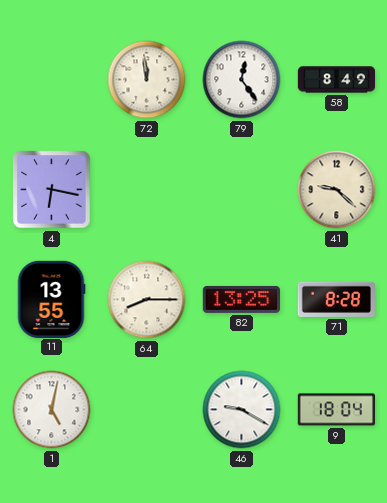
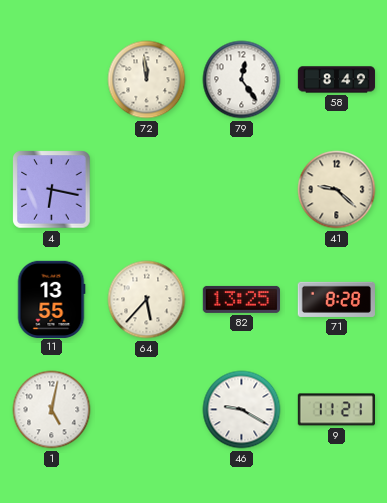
64: 8:15 -> 5:37
9: 18:04 -> 11:21
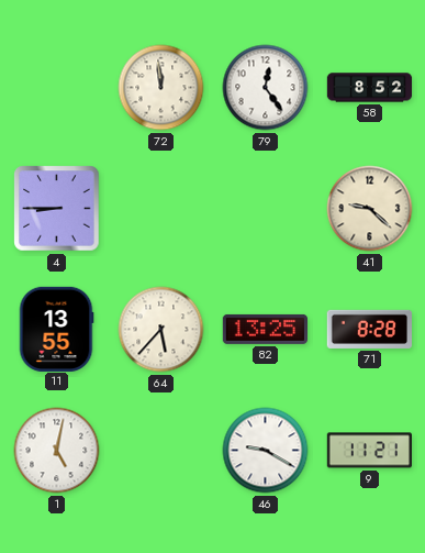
58: 8:49 -> 8:52
4: 6:17 -> 8:45
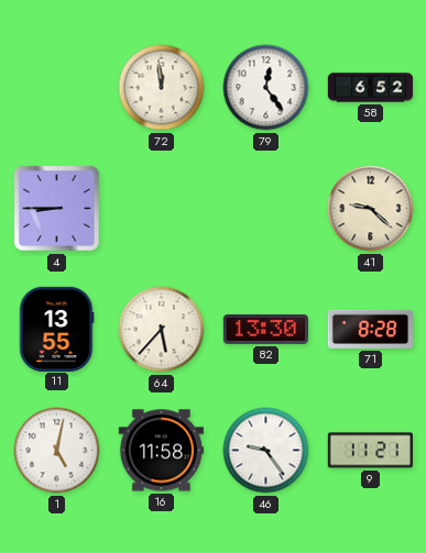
58: 8:52 -> 6:52
82: 13:25 -> 13:30
16: none -> 11:58
46: 9:20 -> 9:24
